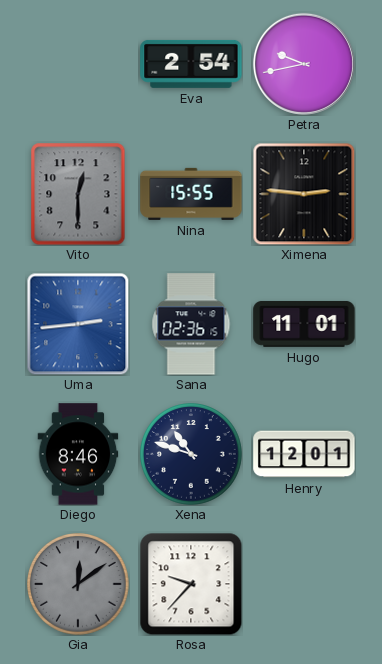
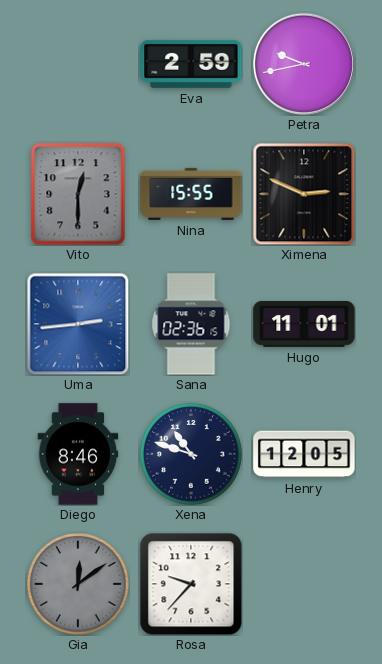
Eva: 2:54 -> 2:59
Ximena: 2:46 -> 2:49
Henry: 12:01 -> 12:05
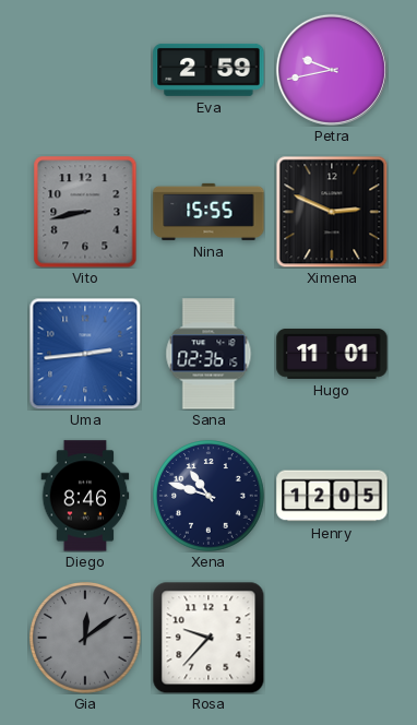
Vito: 12:30 -> 8:43
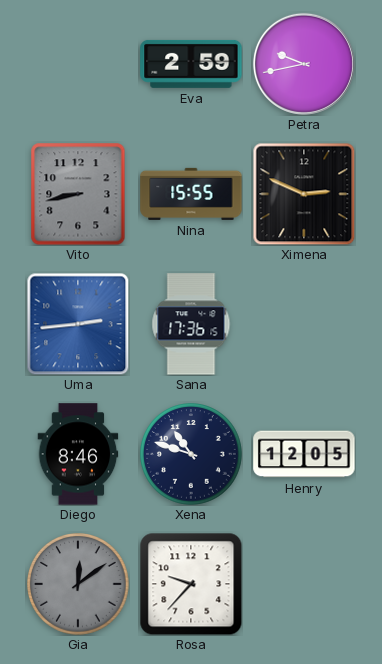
Sana: 02:36 -> 17:36
Hugo: 11:01 -> none
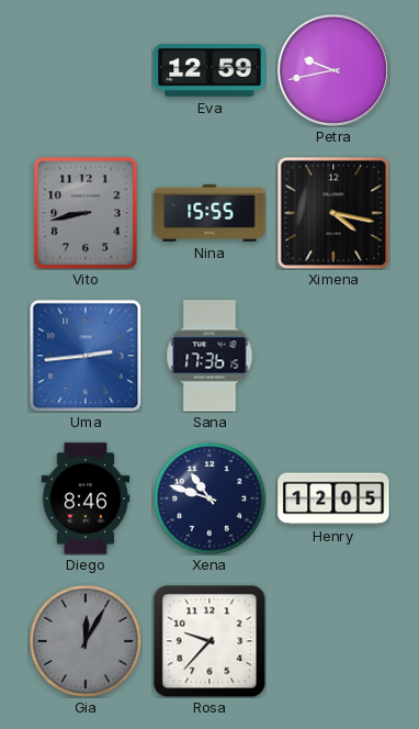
Eva: 2:59 -> 12:59
Ximena: 2:49 -> 4:17
Gia: 12:09 -> 12:05
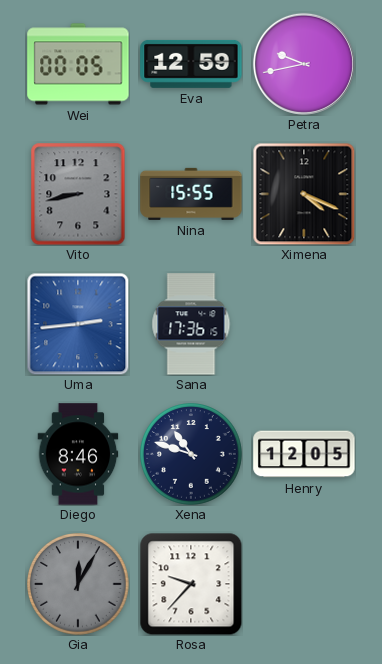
Wei: none -> 00:05
Ximena: 4:17 -> 4:19
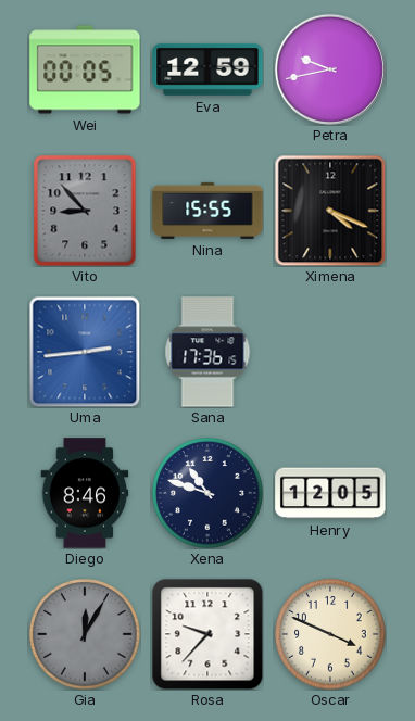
Vito: 8:43 -> 8:53
Oscar: none -> 3:49
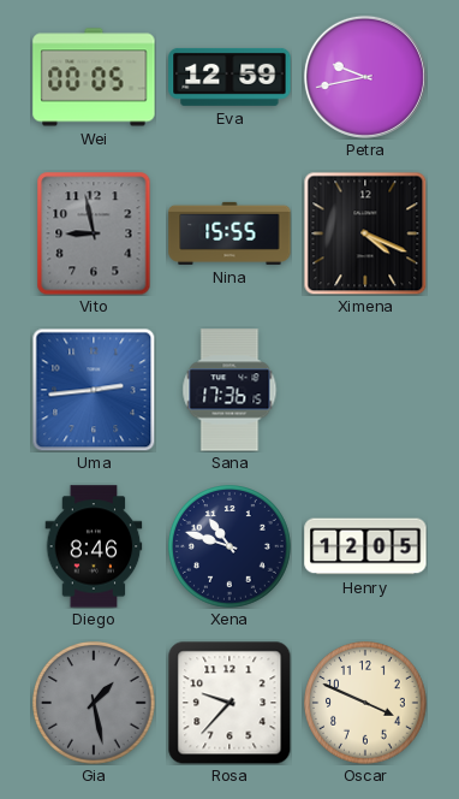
Vito: 8:53 -> 8:58
Gia: 12:05 -> 1:28
